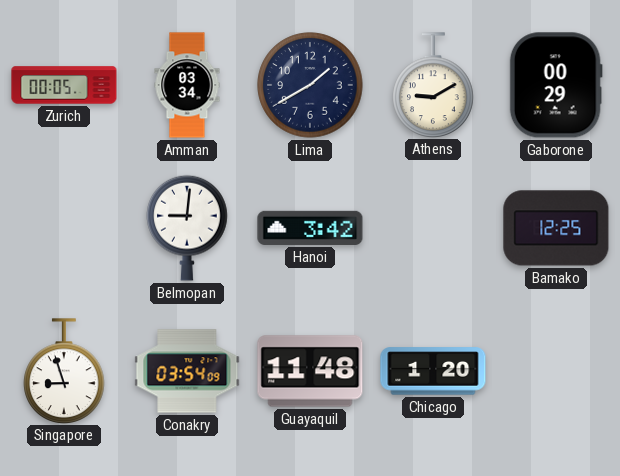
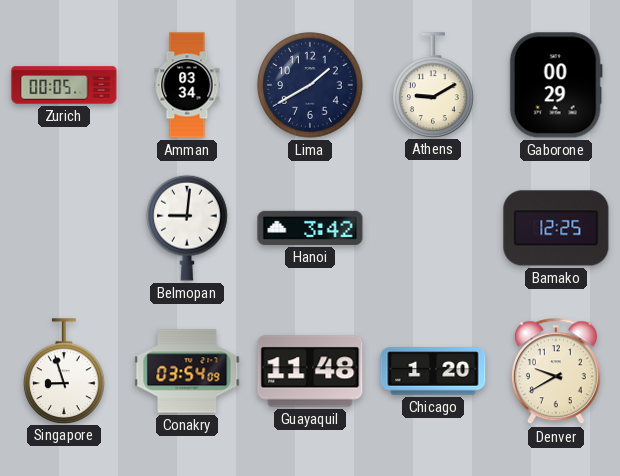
Denver: none -> 9:40
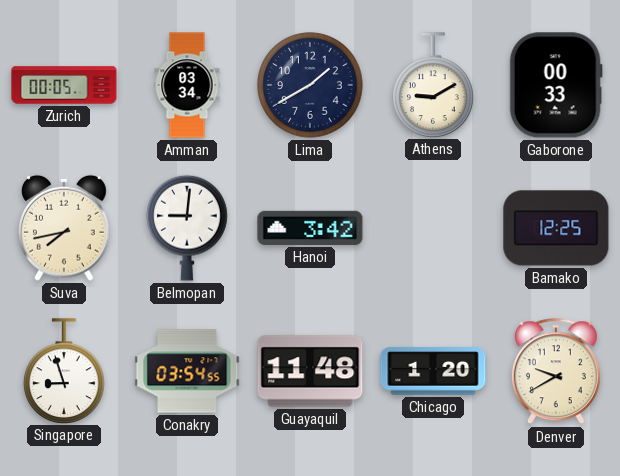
Gaborone: 00:29 -> 00:33
Suva: none -> 7:43
Conakry: 03:54:09 -> 03:54:55
